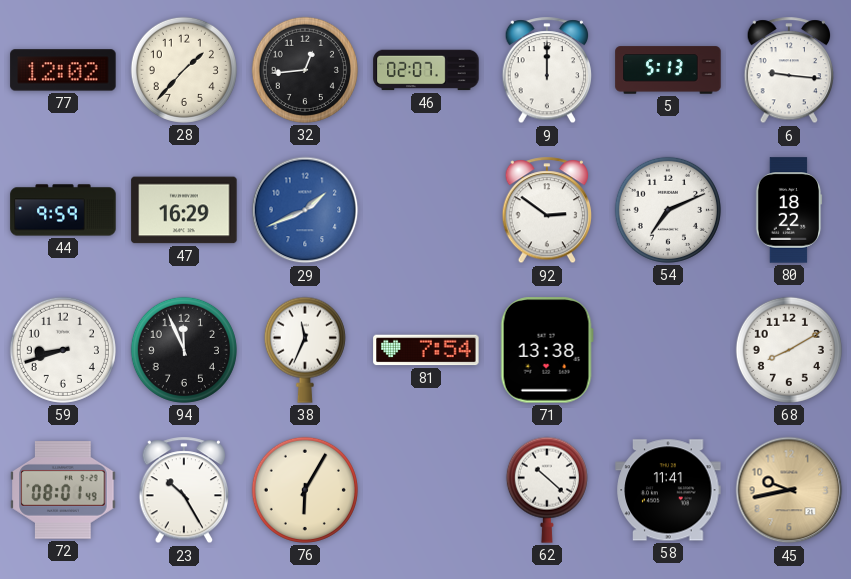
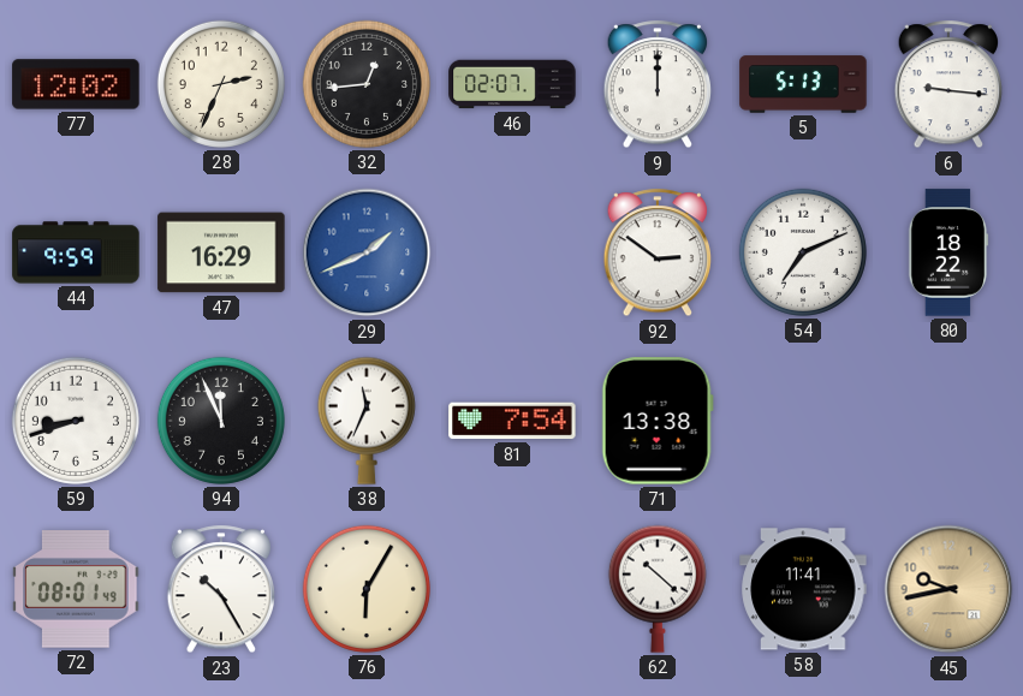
28: 1:37 -> 2:34
68: 8:10 -> none
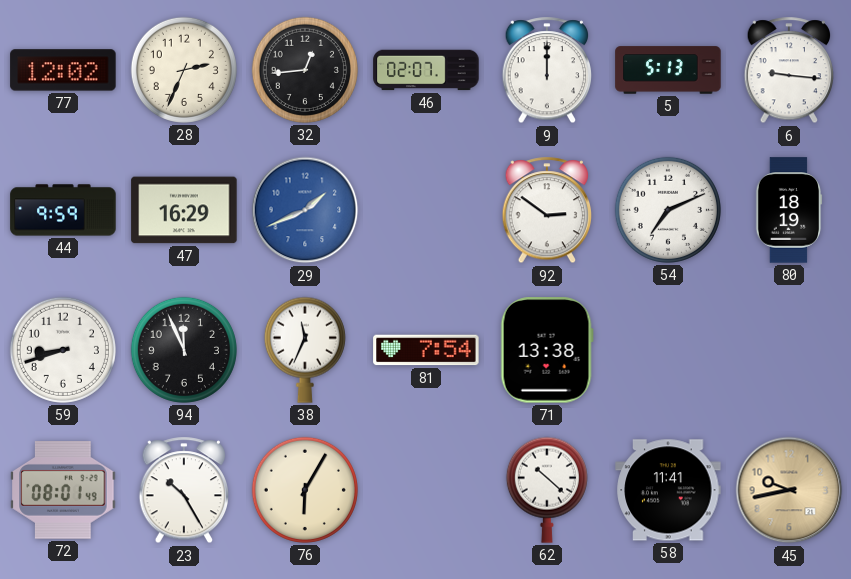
80: 18:22 -> 18:19
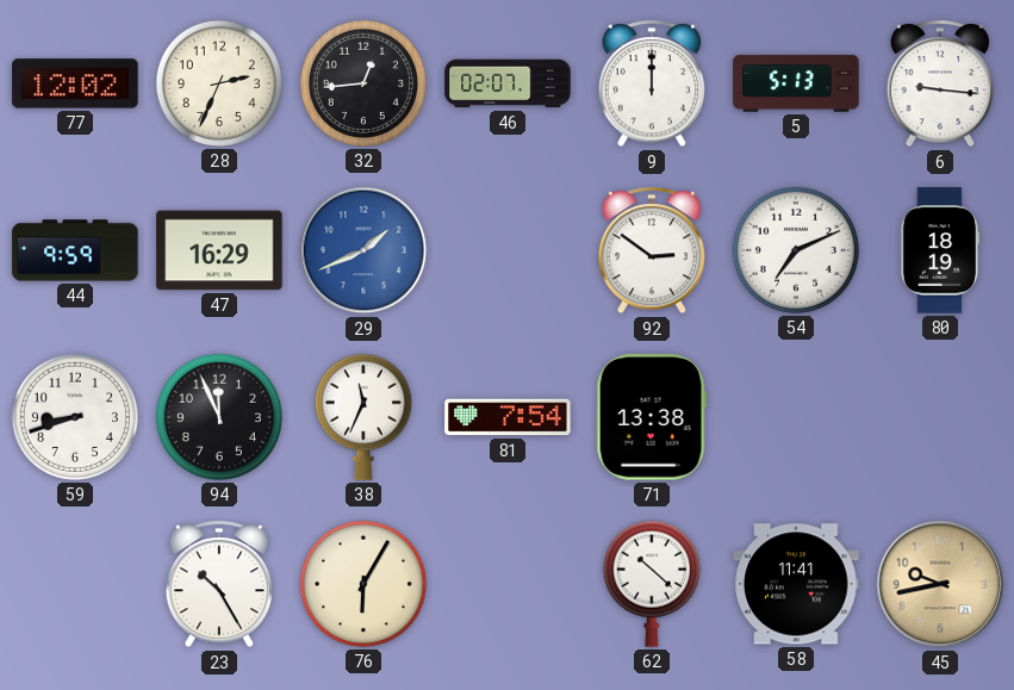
72: 08:01 -> none
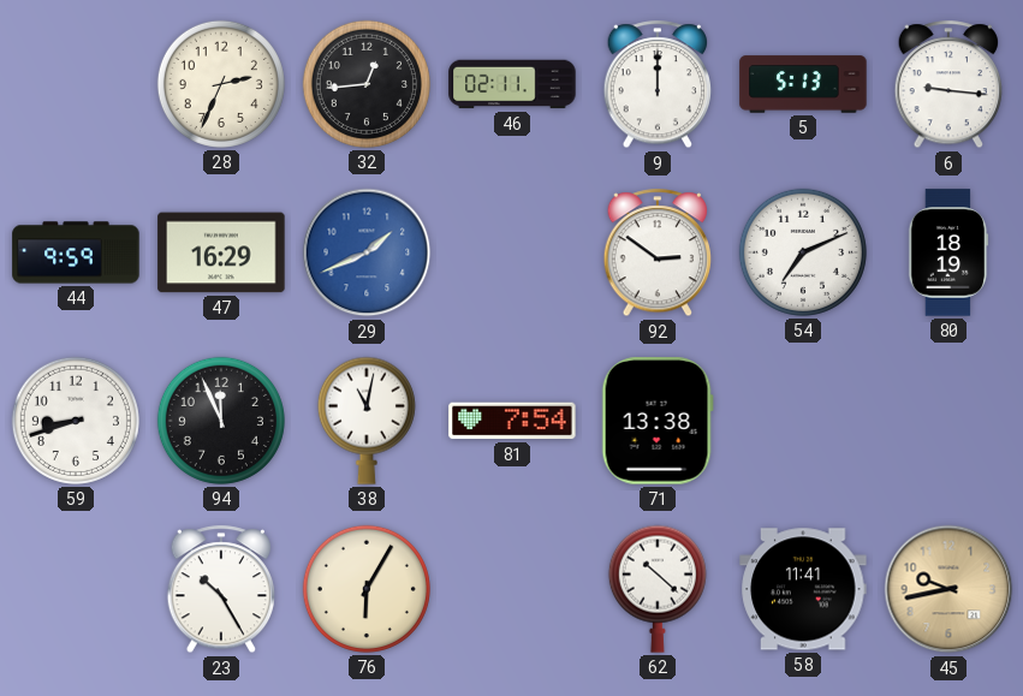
77: 12:02 -> none
46: 02:07 -> 02:11
38: 11:34 -> 11:02
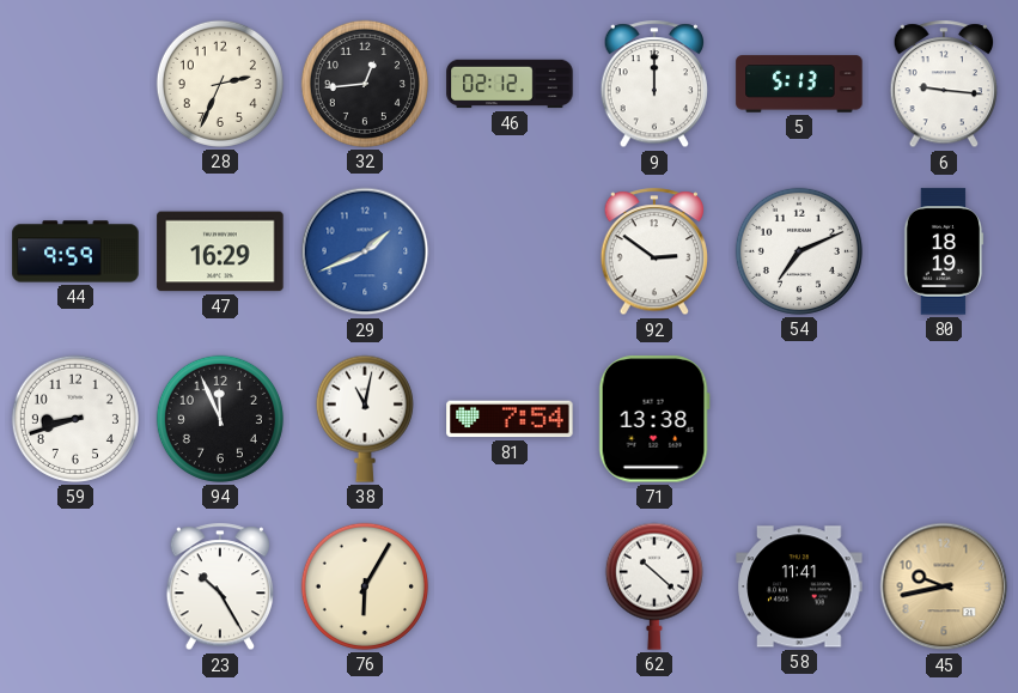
46: 02:11 -> 02:12
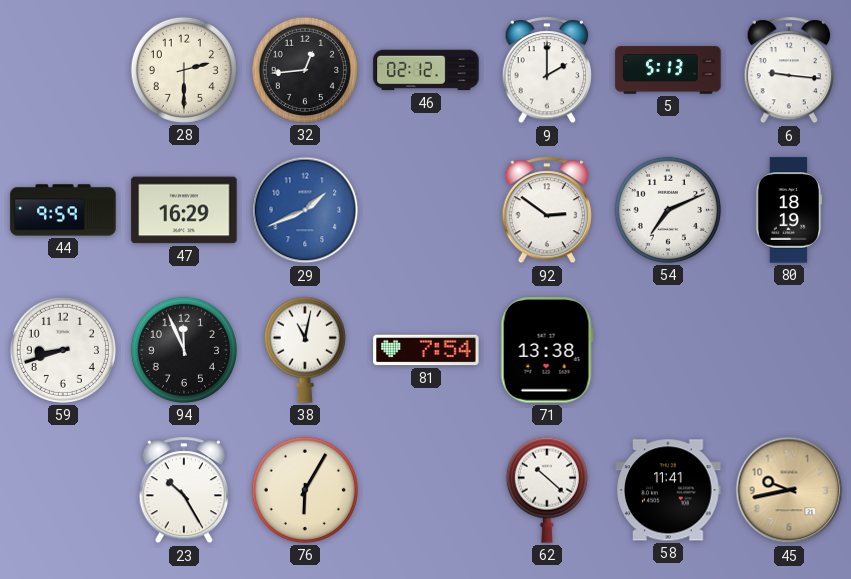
28: 2:34 -> 2:30
9: 12:00 -> 2:00
